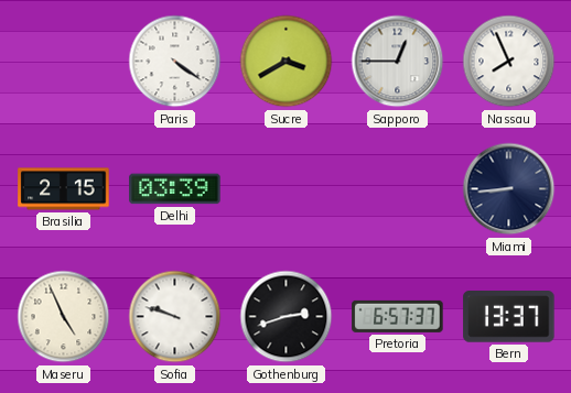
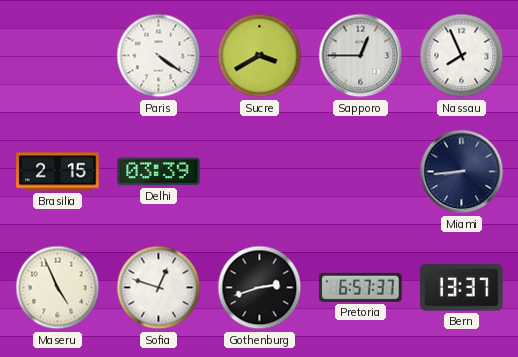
Sofia: 9:48 -> 12:48
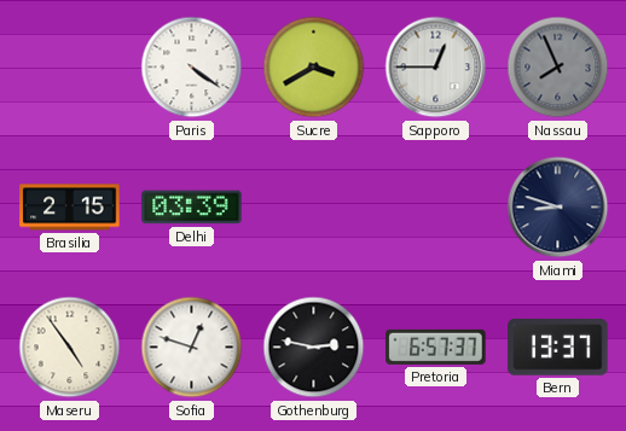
Nassau dial: white -> grey
Miami: 8:44 -> 8:48
Maseru: 4:56 -> 4:54
Gothenburg: 2:42 -> 2:47
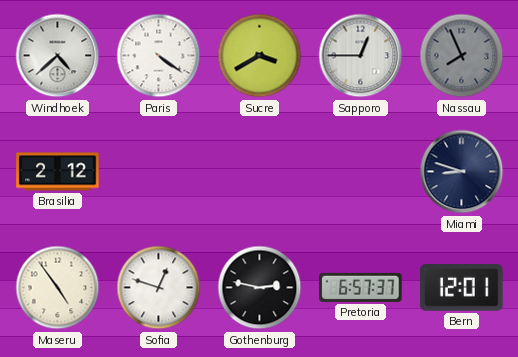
Windhoek: none -> 4:38
Brasilia: 2:15 -> 2:12
Delhi: 03:39 -> none
Bern: 13:37 -> 12:01
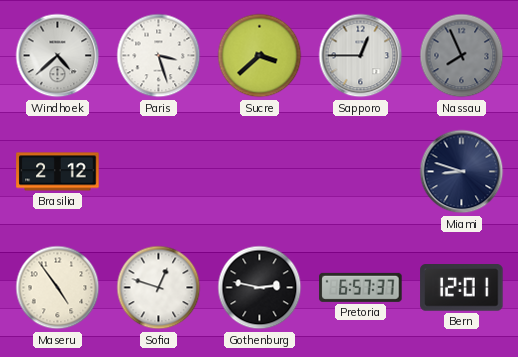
Paris: 4:21 -> 3:27
Sucre: 3:40 -> 3:38
